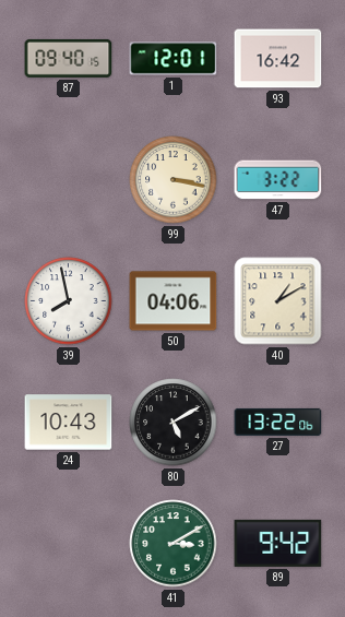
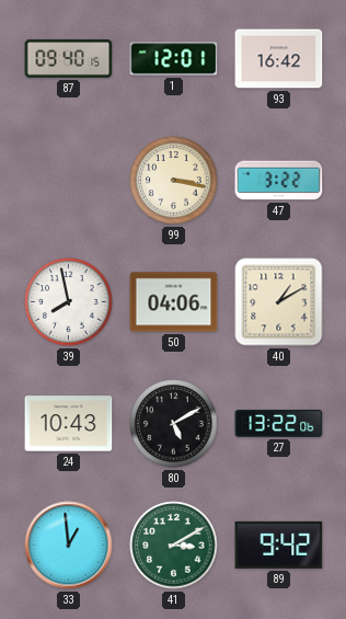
33: none -> 12:59
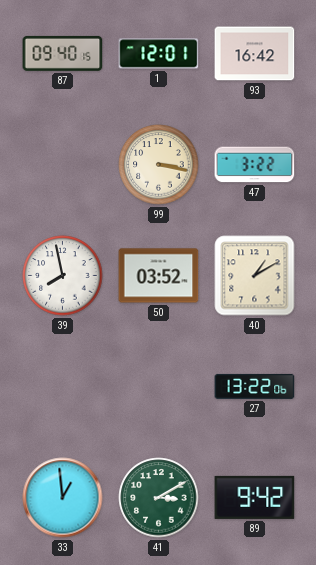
50: 04:06 -> 03:52
24: 10:43 -> none
80: 5:10 -> none
